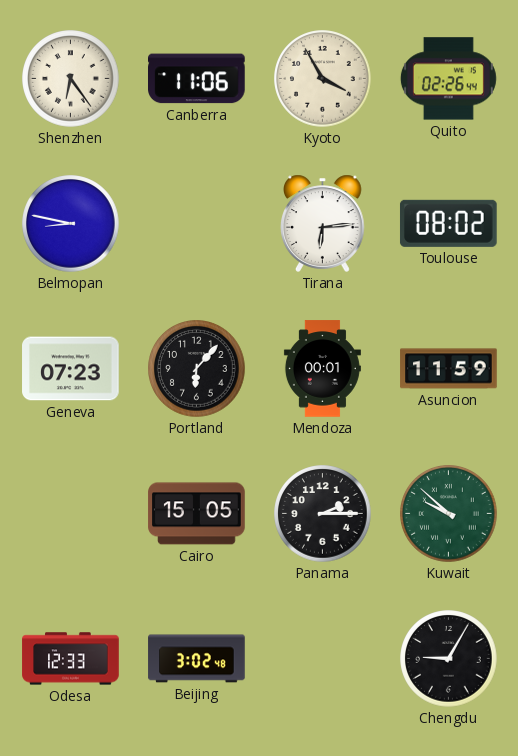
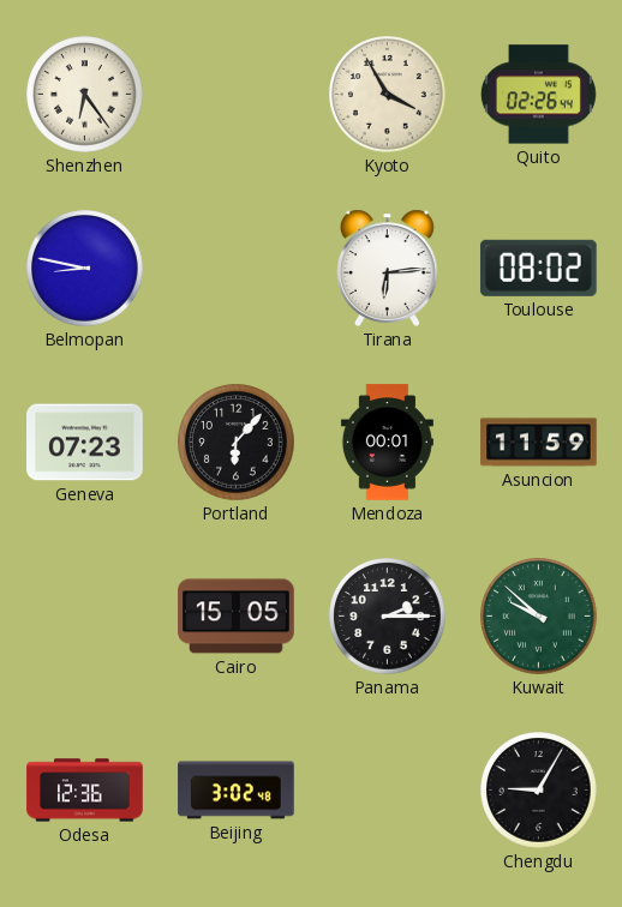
Canberra: 11:06 -> none
Odesa: 12:33 -> 12:36
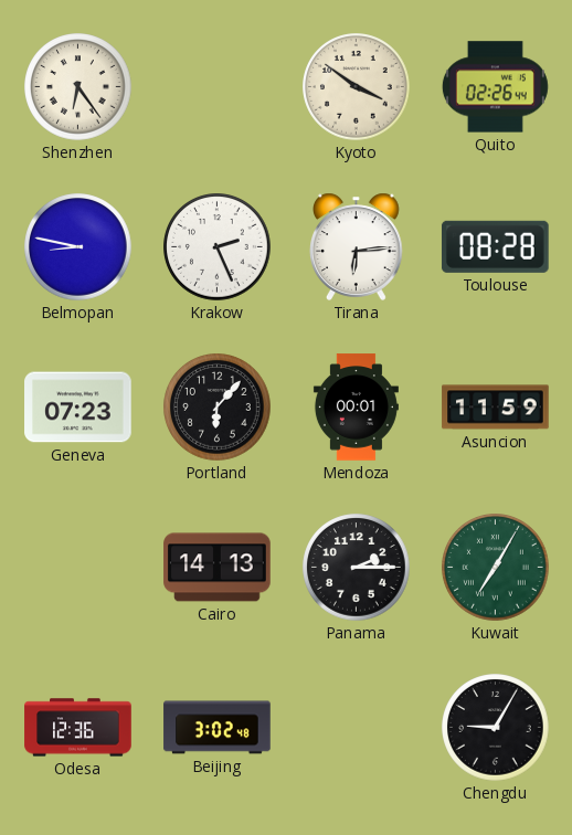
Kyoto: 3:55 -> 3:51
Krakow: none -> 2:26
Toulouse: 08:02 -> 08:28
Cairo: 15:05 -> 14:13
Kuwait: 9:52 -> 7:05
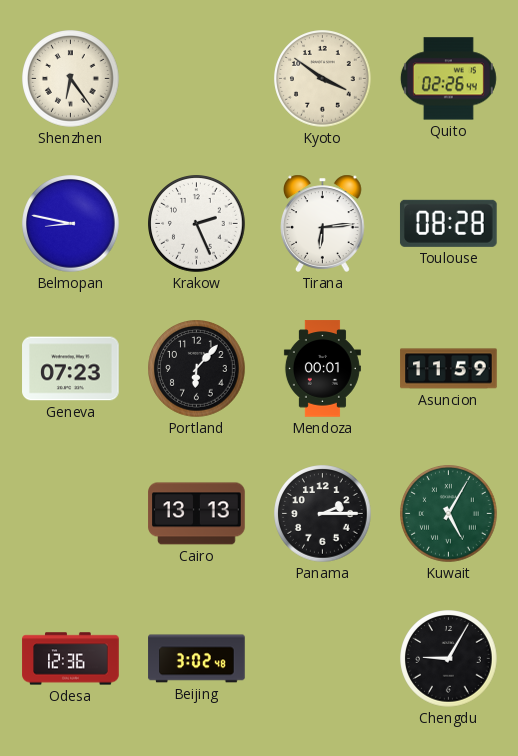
Cairo: 14:13 -> 13:13
Kuwait: 7:05 -> 5:05
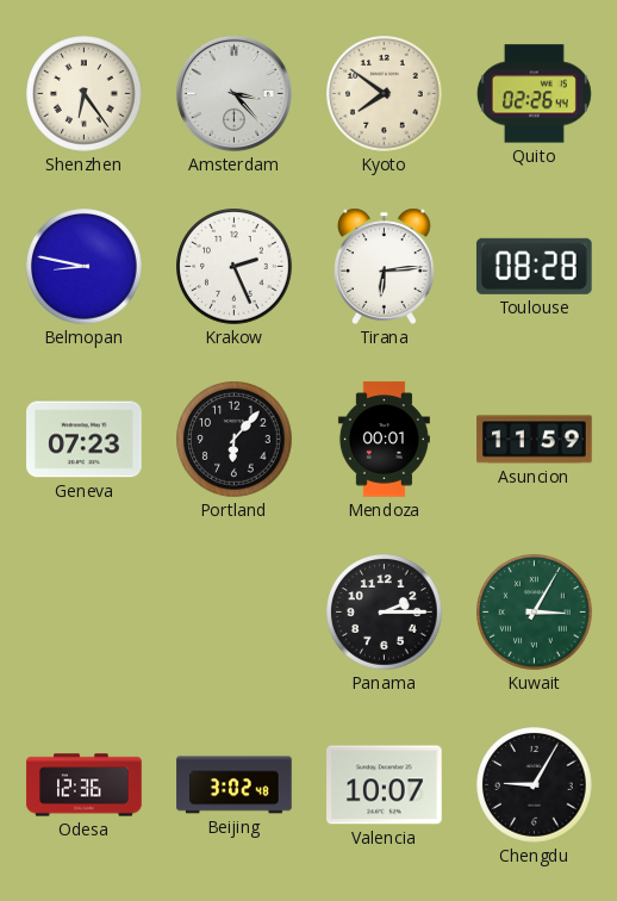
Amsterdam: none -> 3:23
Kyoto: 3:51 -> 7:51
Cairo: 13:13 -> none
Kuwait: 5:05 -> 3:05
Valencia: none -> 10:07
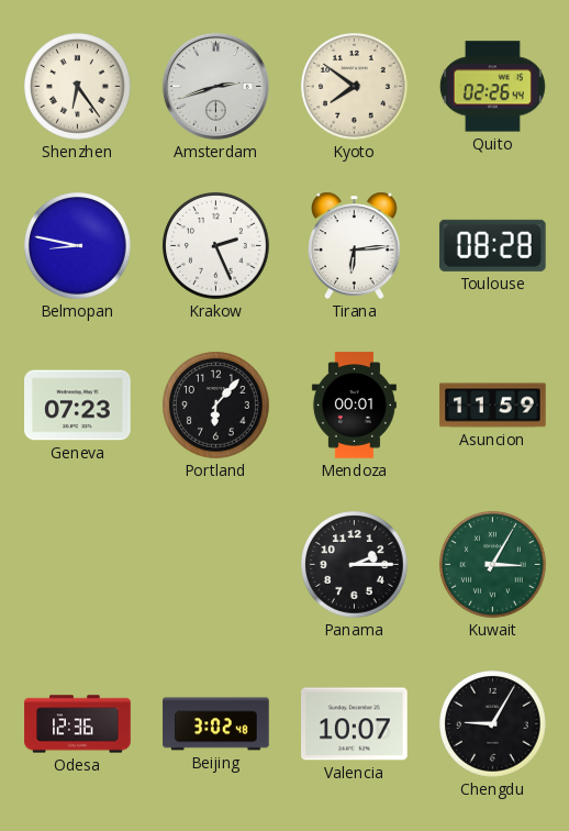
Amsterdam: 3:23 -> 2:42
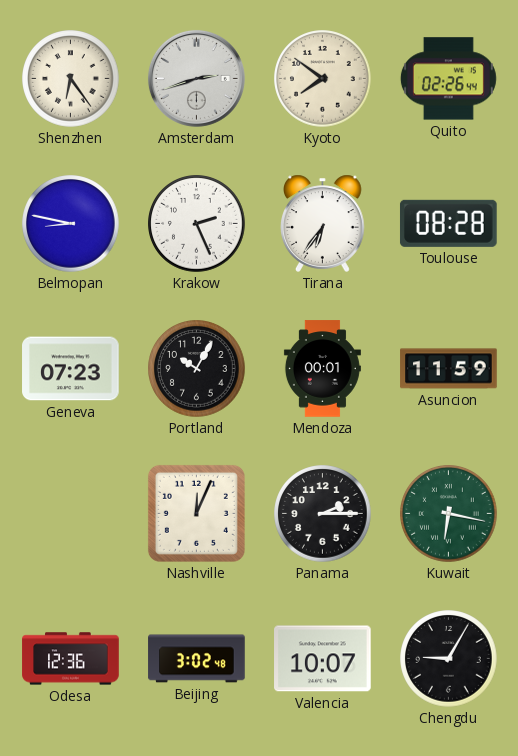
Tirana: 6:14 -> 6:36
Portland: 6:07 -> 10:05
Nashville: none -> 12:04
Kuwait: 3:05 -> 6:17
